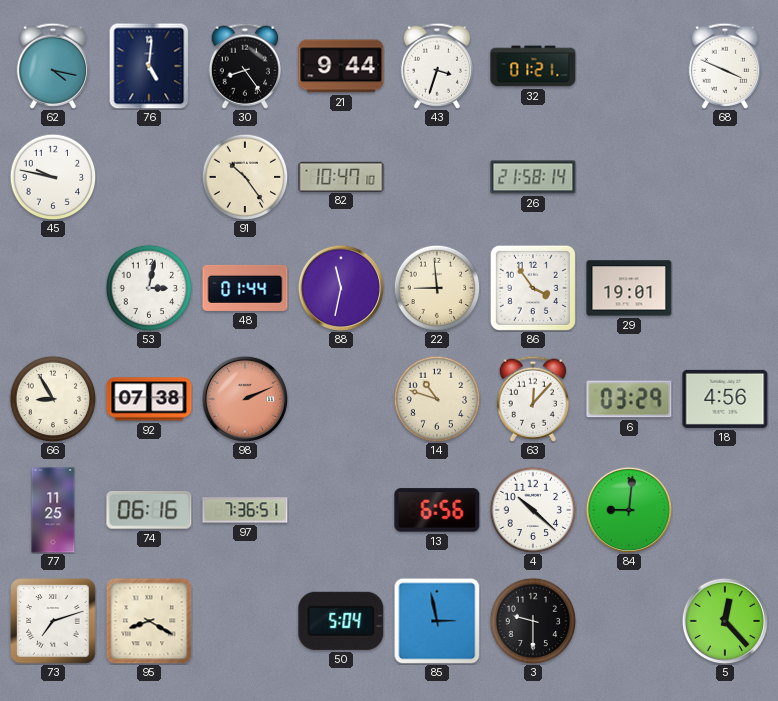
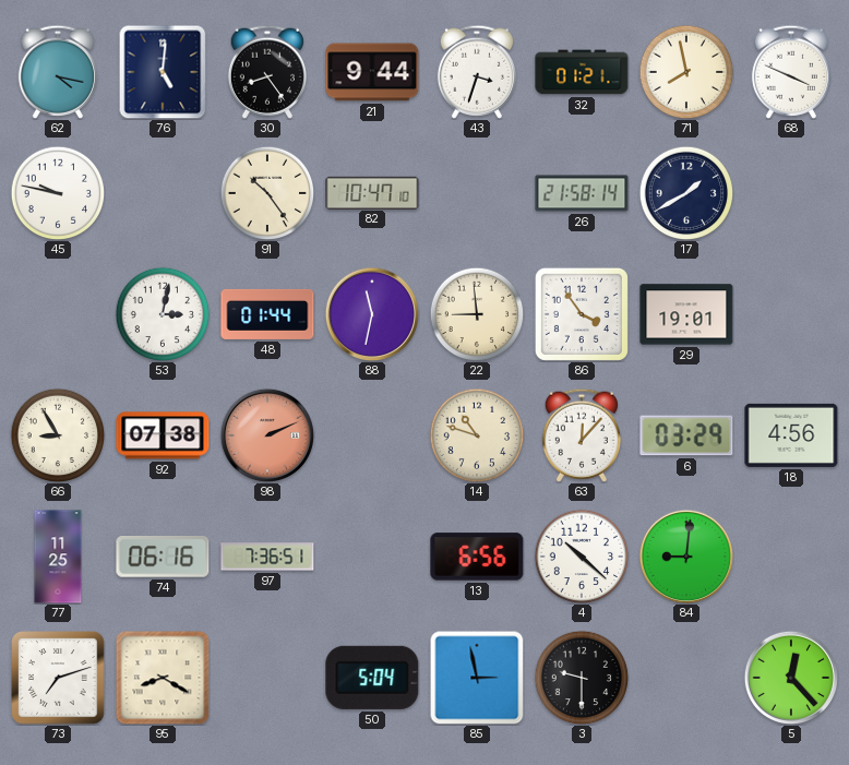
71: none -> 7:58
17: none -> 1:40
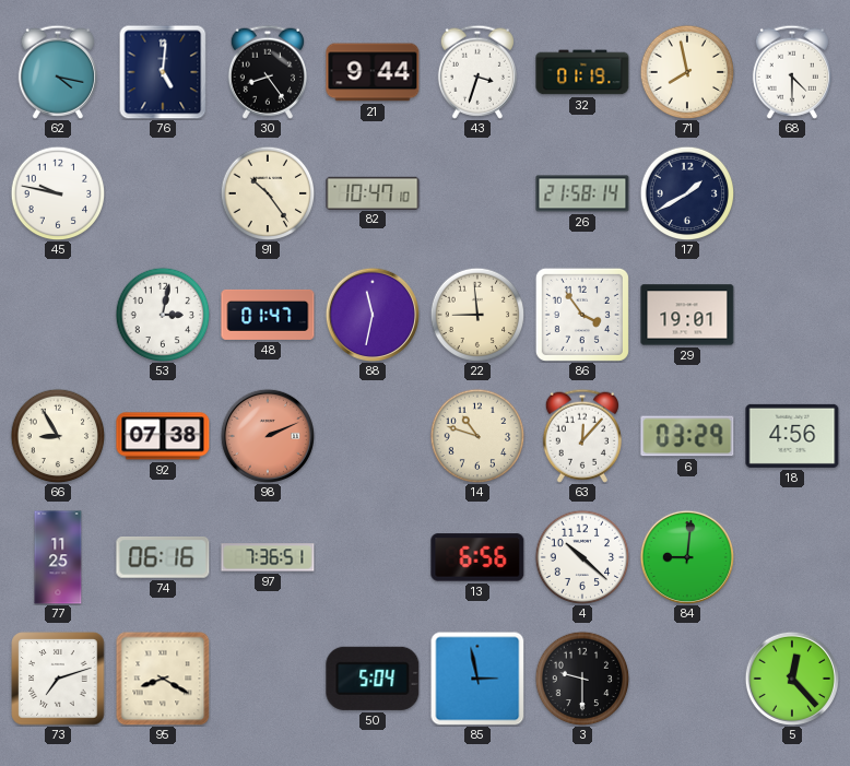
32: 01:21 -> 01:19
68: 3:49 -> 4:30
48: 01:44 -> 01:47
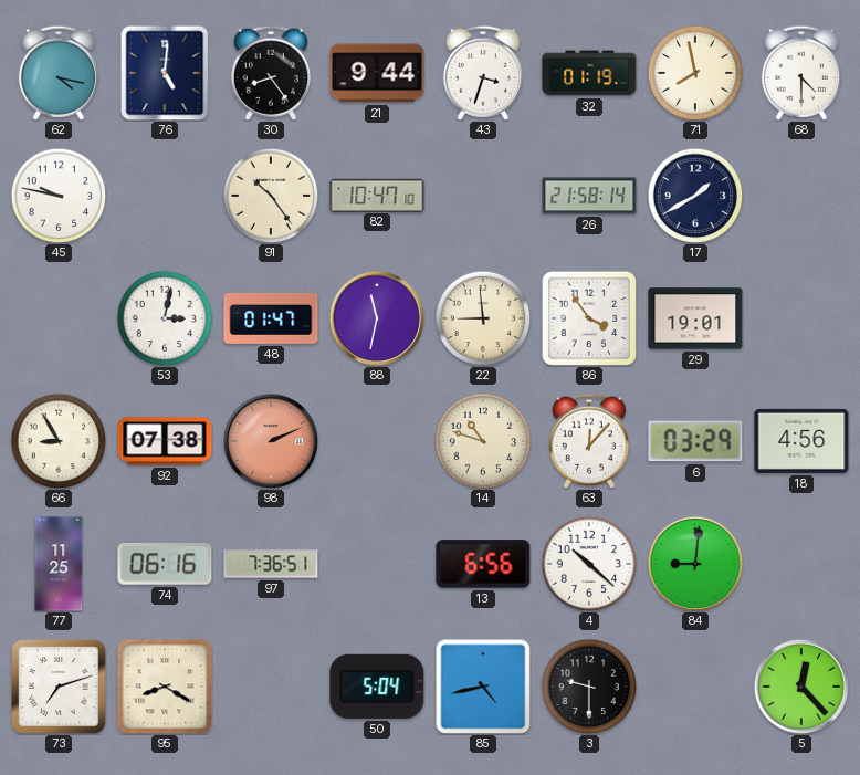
85: 2:58 -> 4:43
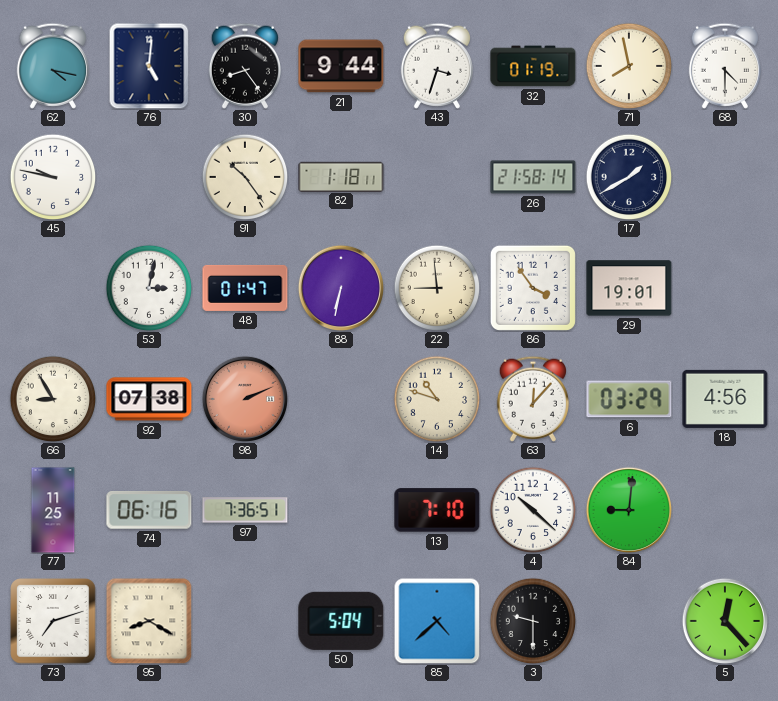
82: 10:47 -> 1:18
88: 11:32 -> 6:32
13: 6:56 -> 7:10
85: 4:43 -> 4:38
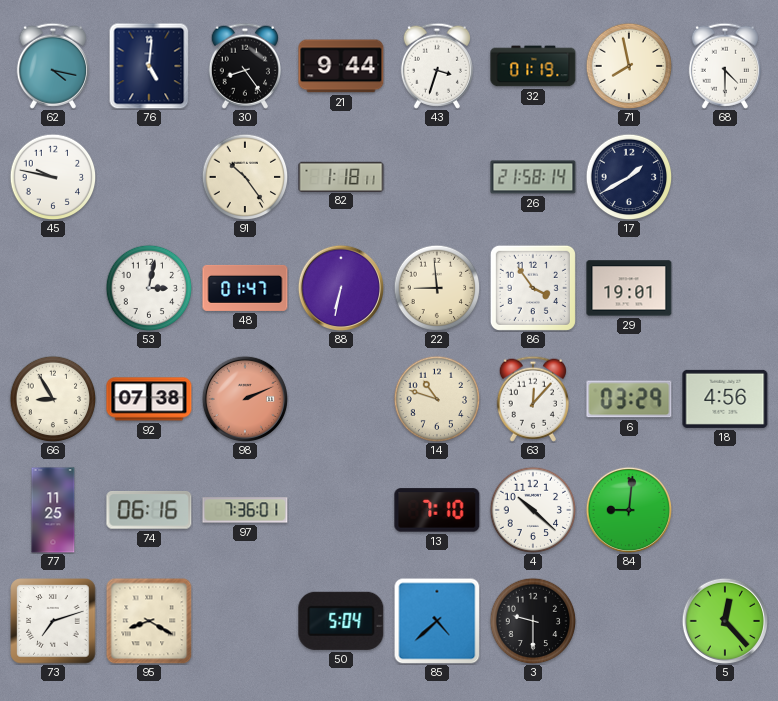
97: 7:36:51 -> 7:36:01
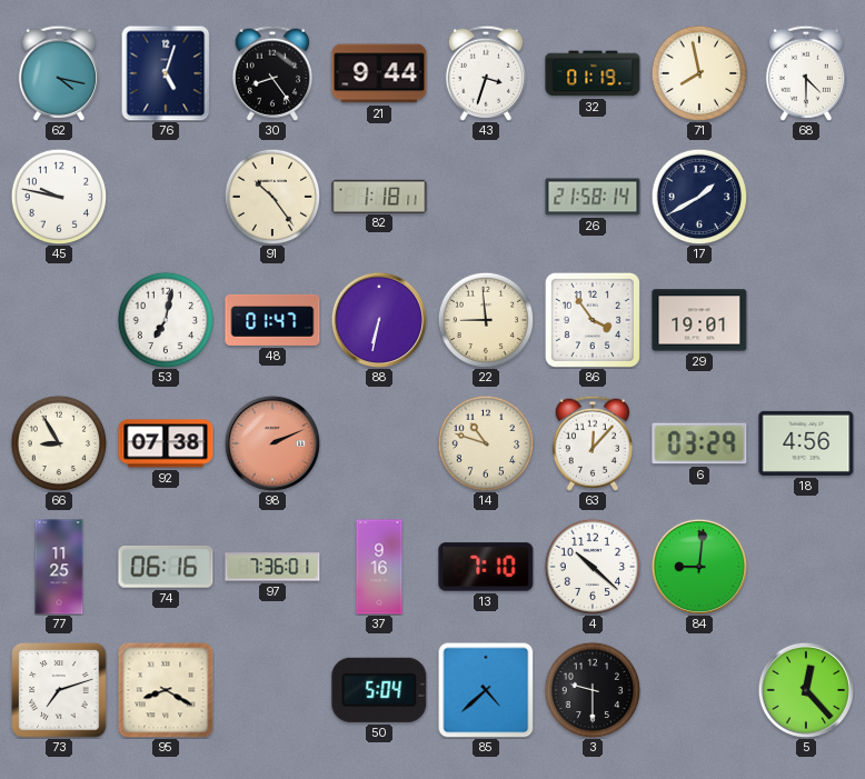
76: 5:01 -> 5:03
53: 3:02 -> 7:02
37: none -> 9:16
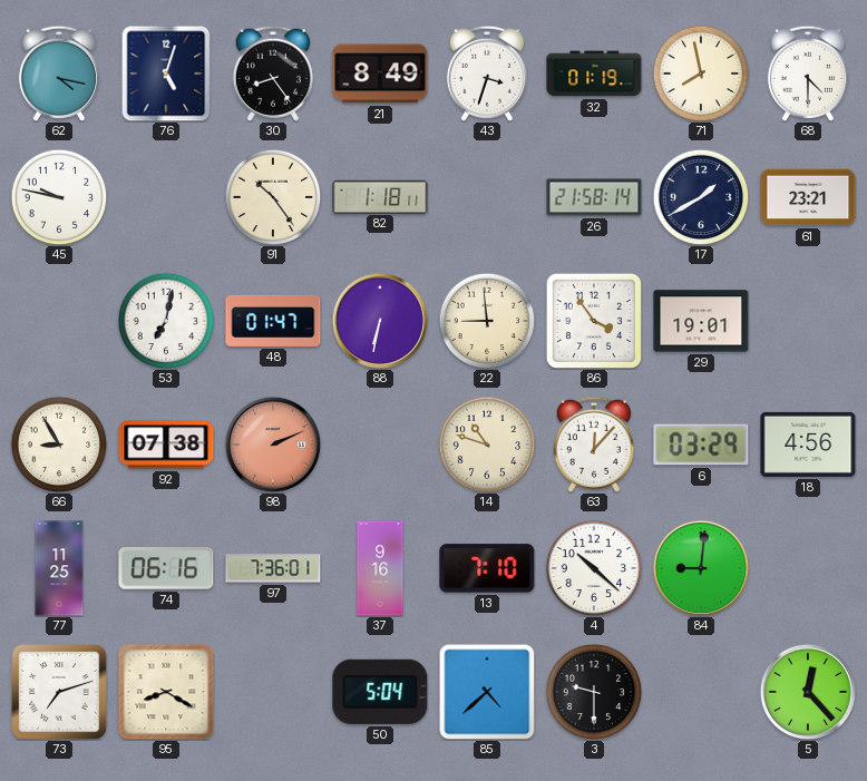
21: 9:44 -> 8:49
61: none -> 23:21
